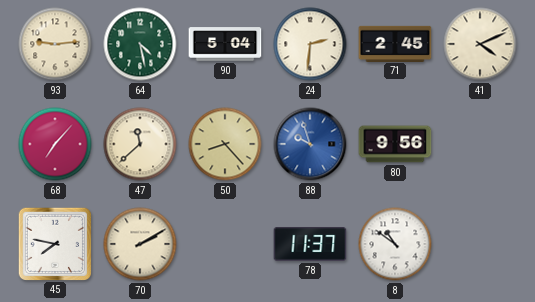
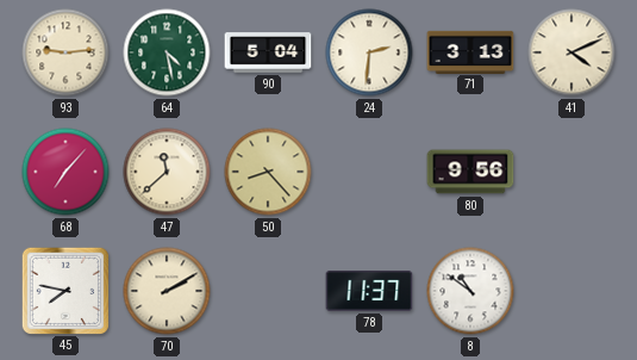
71: 2:45 -> 3:13
88: 9:57 -> none
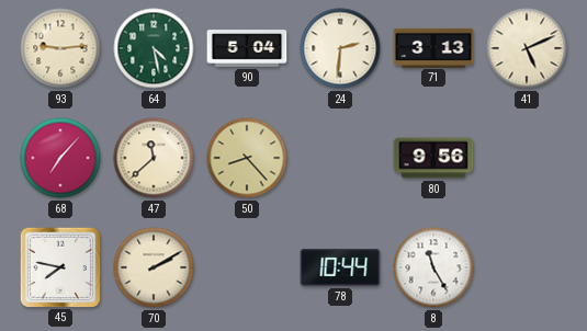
41: 4:11 -> 5:11
78: 11:37 -> 10:44
8: 10:51 -> 11:25
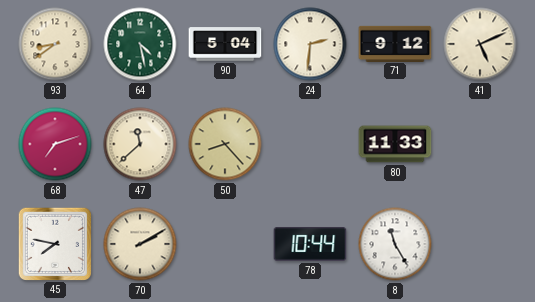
93: 9:14 -> 8:39
71: 3:13 -> 9:12
68: 7:07 -> 7:12
80: 9:56 -> 11:33
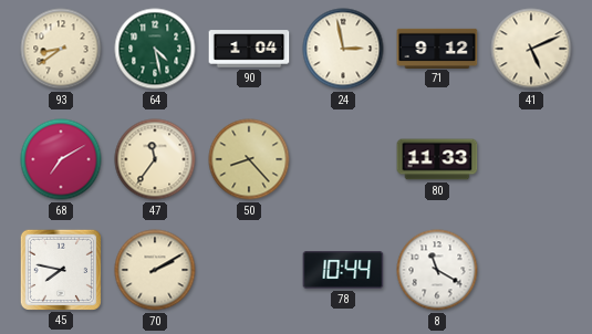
90: 5:04 -> 1:04
24: 2:31 -> 2:58
68: 7:12 -> 7:10
47: 11:38 -> 11:36
8: 11:25 -> 11:20
